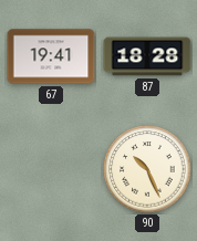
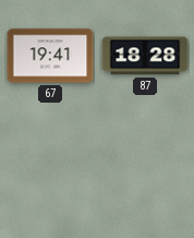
90: 10:26 -> none
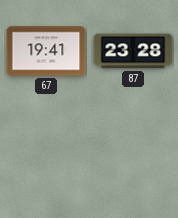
87: 18:28 -> 23:28
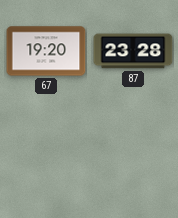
67: 19:41 -> 19:20
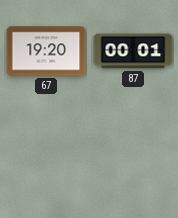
87: 23:28 -> 00:01
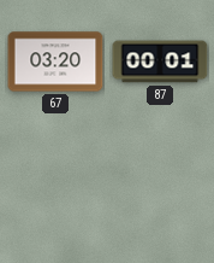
67: 19:20 -> 03:20
